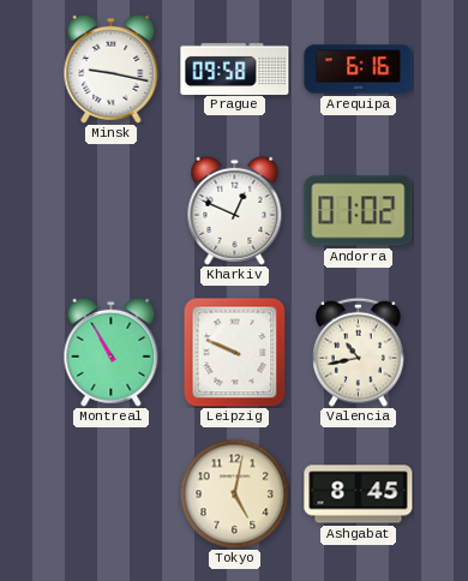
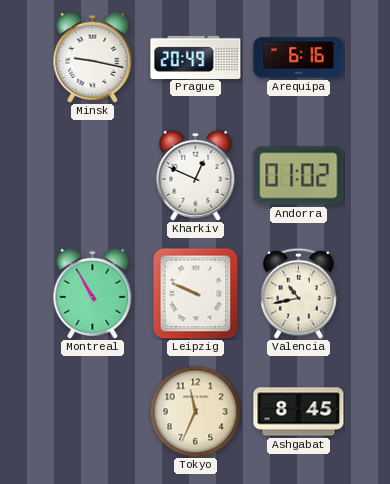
Prague: 09:58 -> 20:49
Tokyo: 5:02 -> 11:34
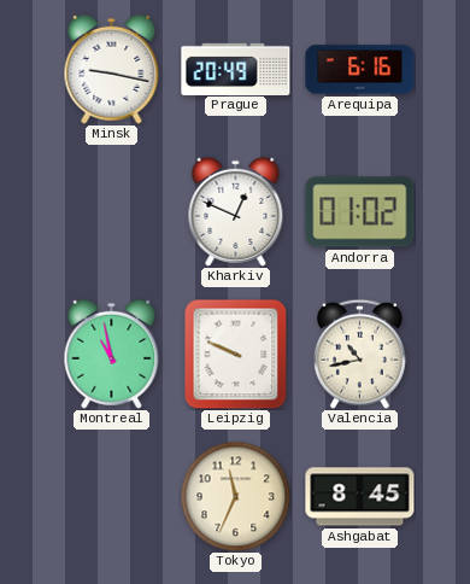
Montreal: 10:55 -> 10:58
